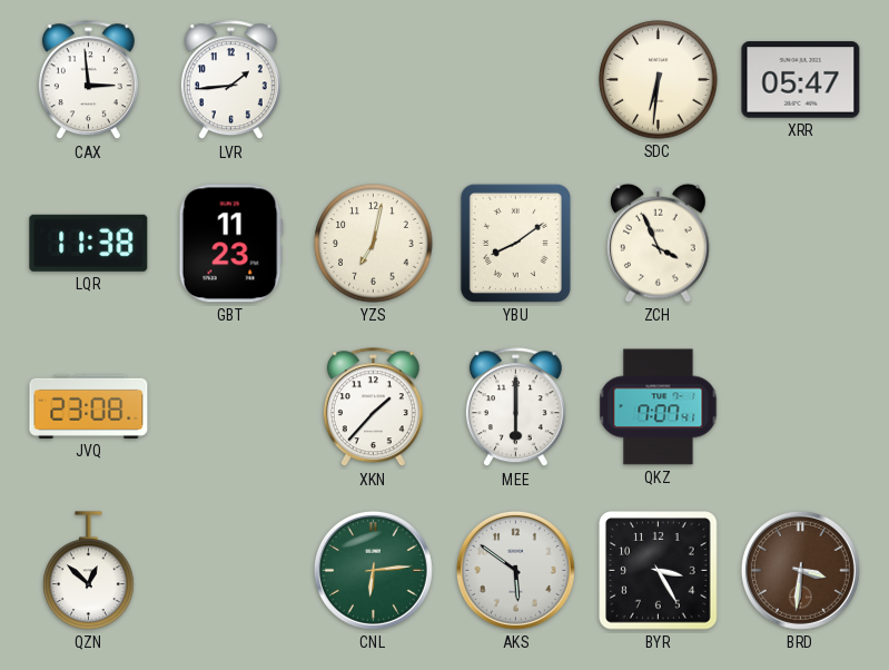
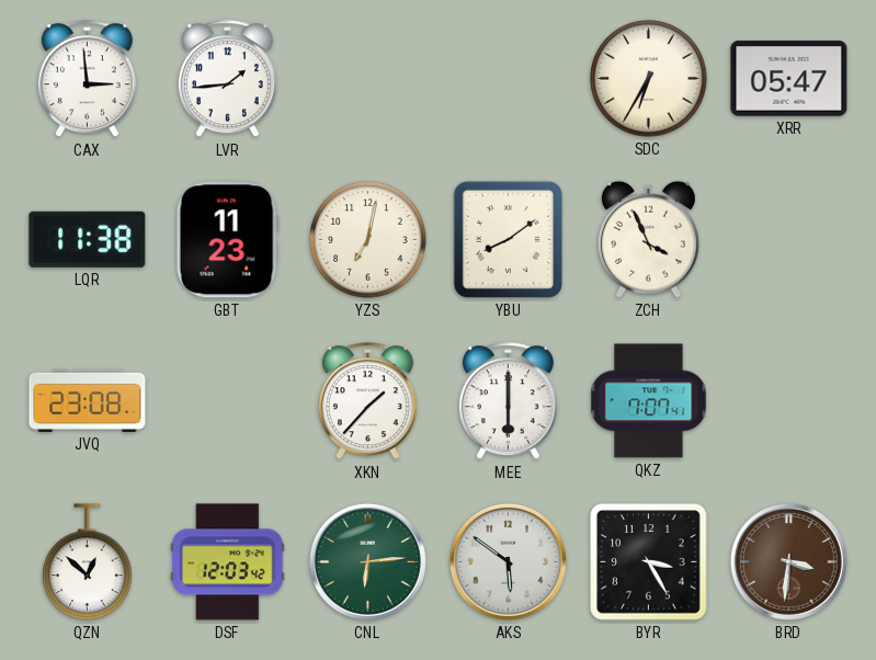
SDC: 6:31 -> 6:35
DSF: none -> 12:03
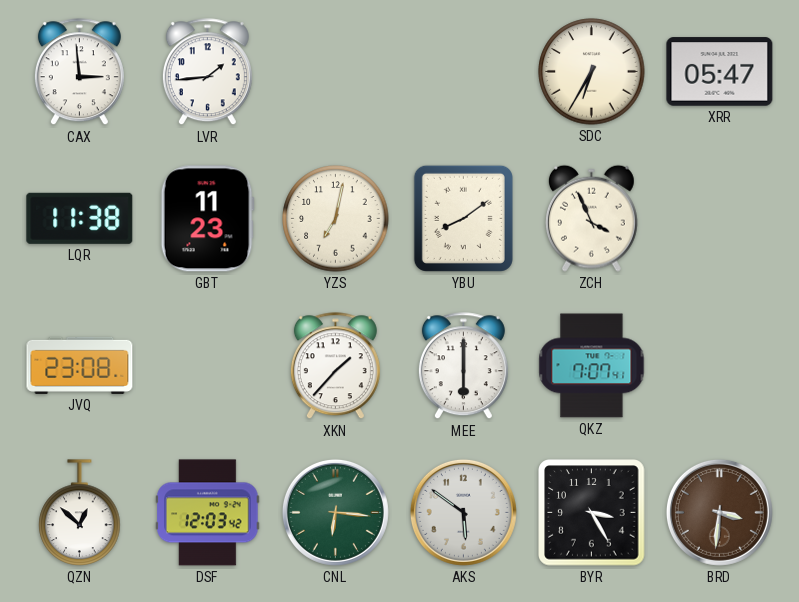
CNL: 6:14 -> 6:16
